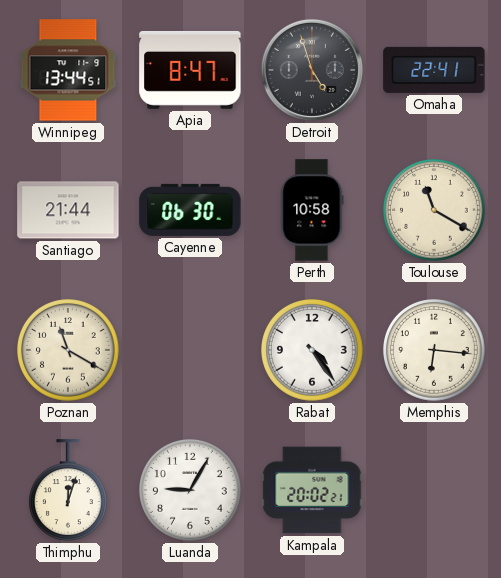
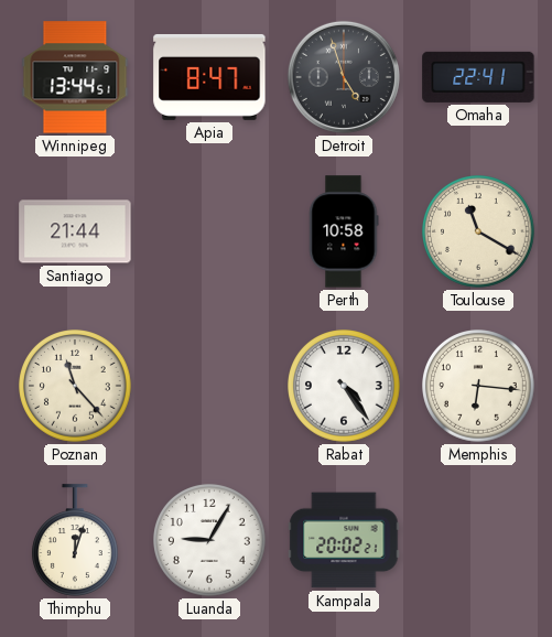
Cayenne: 06:30 -> none
Poznan: 11:20 -> 11:23
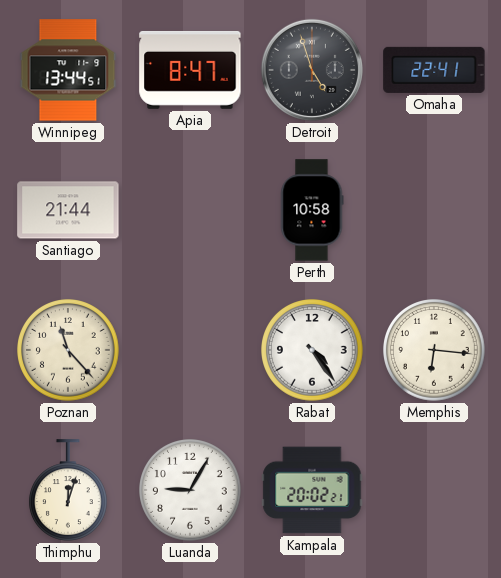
Toulouse: 11:20 -> none
